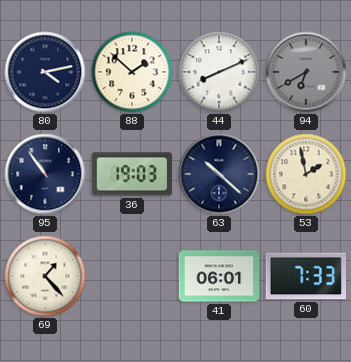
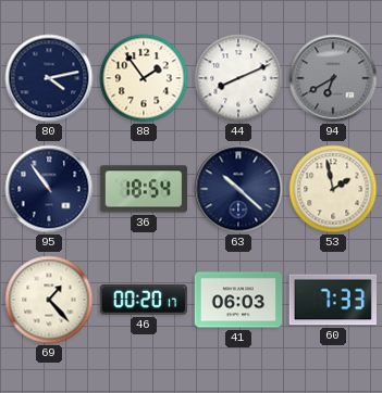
88: 1:52 -> 1:54
36: 19:03 -> 18:54
46: none -> 00:20
41: 06:01 -> 06:03
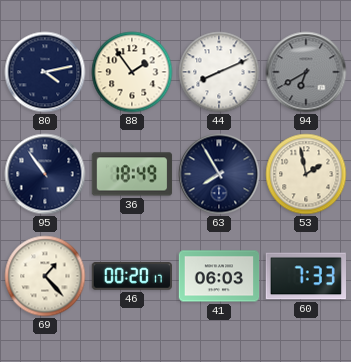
36: 18:54 -> 18:49
63: 10:22 -> 7:55
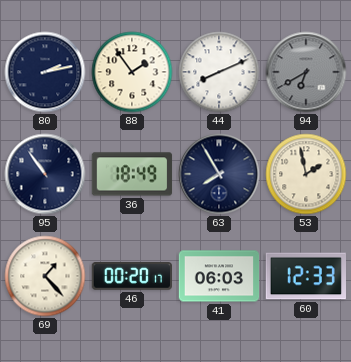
80: 4:13 -> 2:13
60: 7:33 -> 12:33
